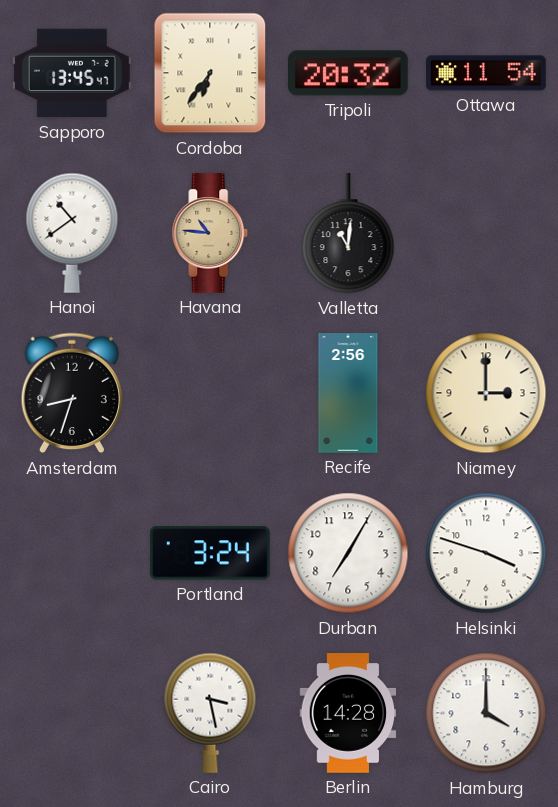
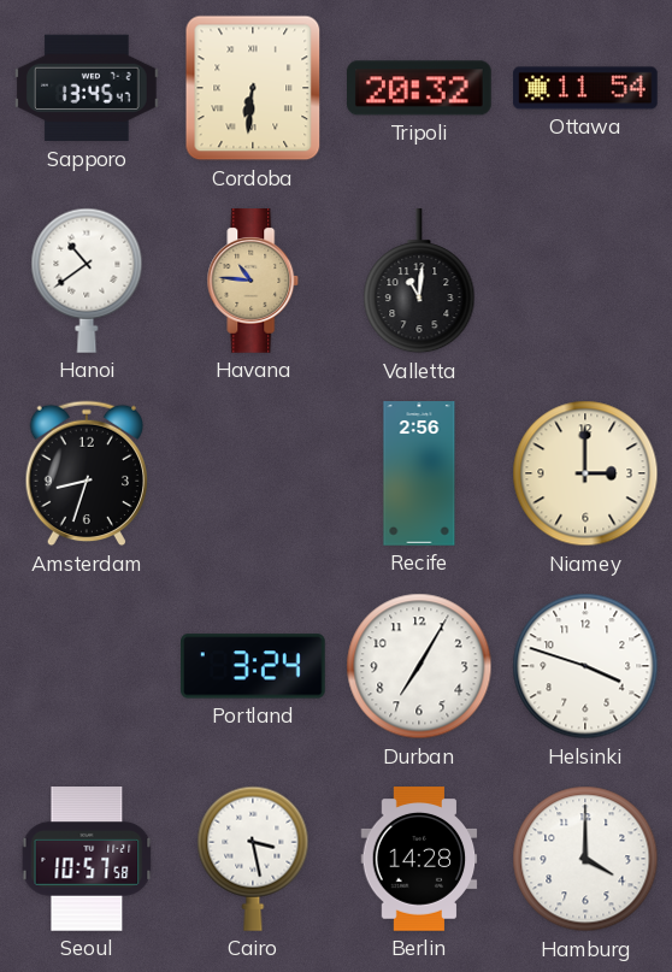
Cordoba: 6:36 -> 6:31
Seoul: none -> 10:57
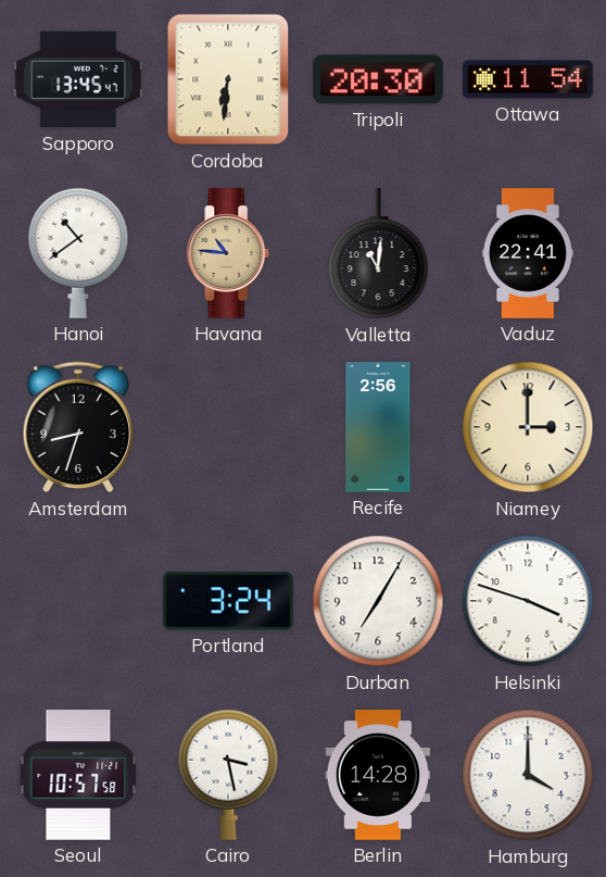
Tripoli: 20:32 -> 20:30
Vaduz: none -> 22:41
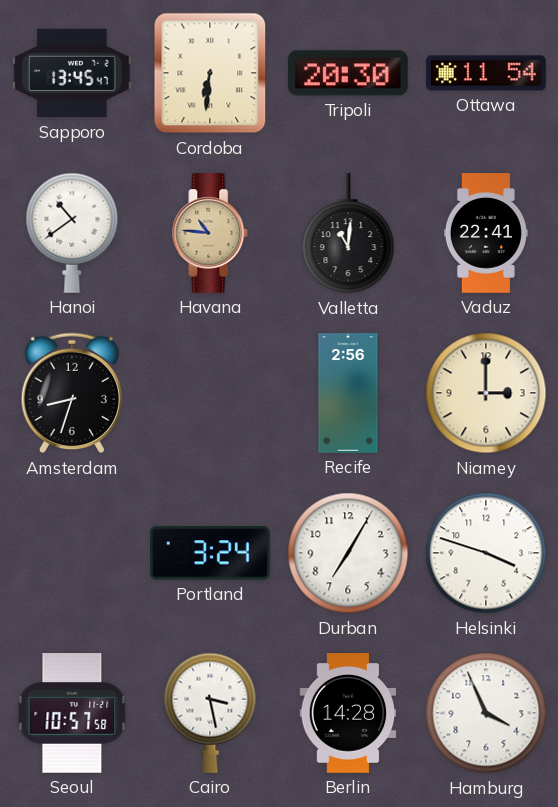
Hamburg: 4:00 -> 3:56
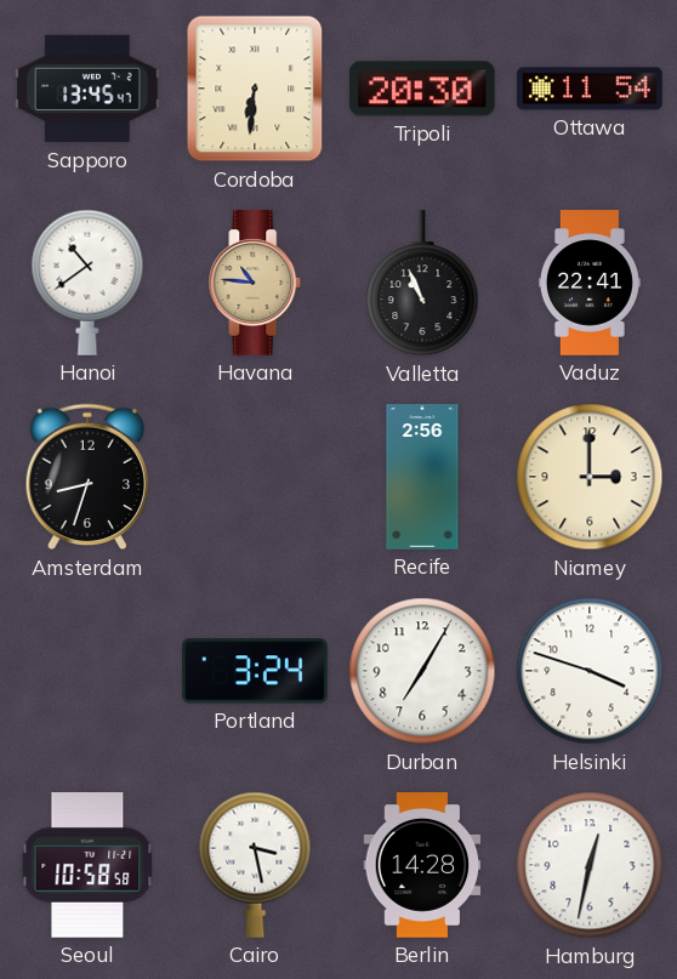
Valletta: 11:01 -> 10:56
Seoul: 10:57 -> 10:58
Hamburg: 3:56 -> 12:32
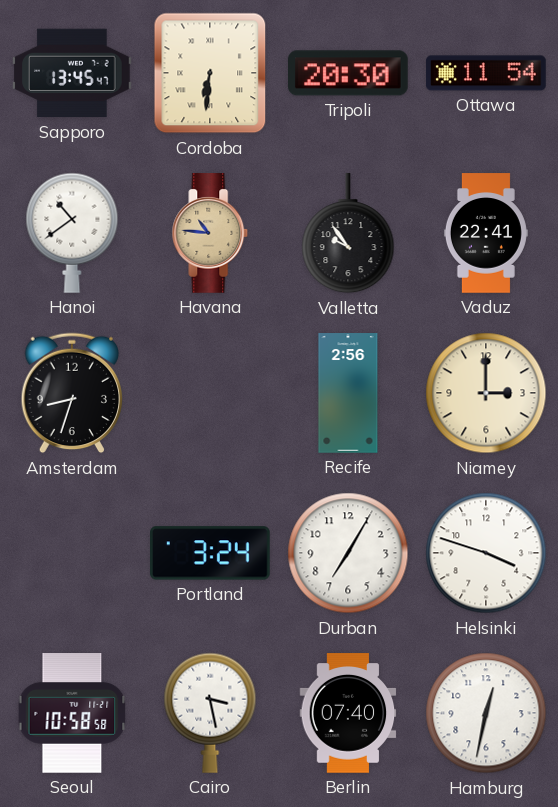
Valletta: 10:56 -> 9:54
Berlin: 14:28 -> 07:40
